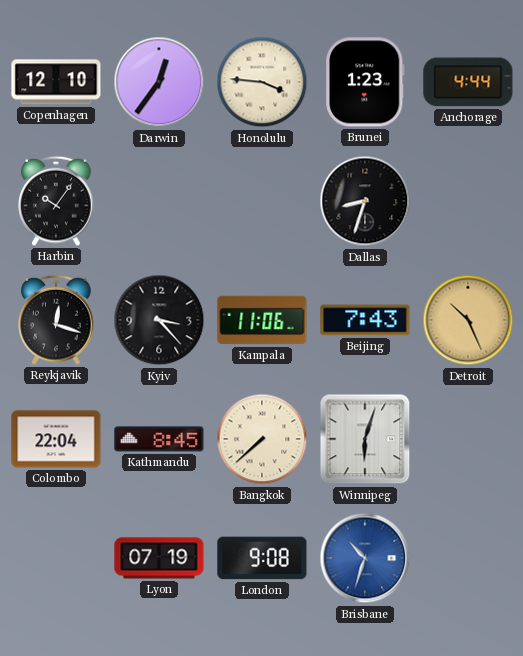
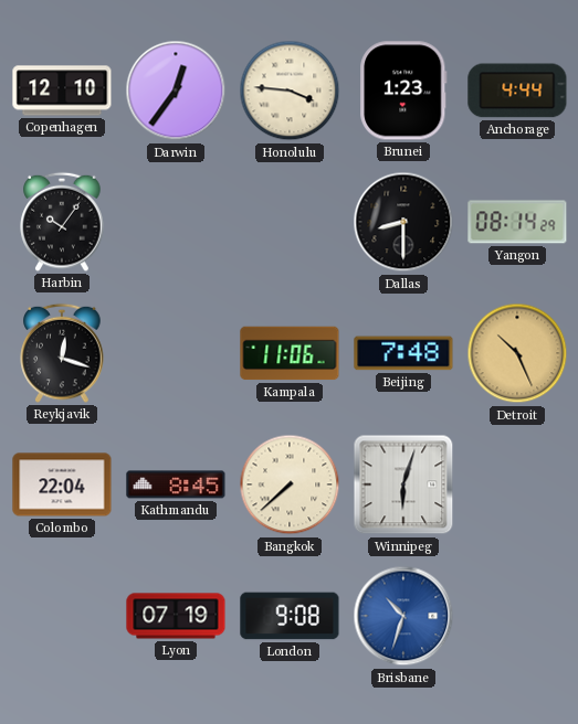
Dallas: 8:33 -> 8:30
Yangon: none -> 08:14
Kyiv: 3:23 -> none
Beijing: 7:43 -> 7:48
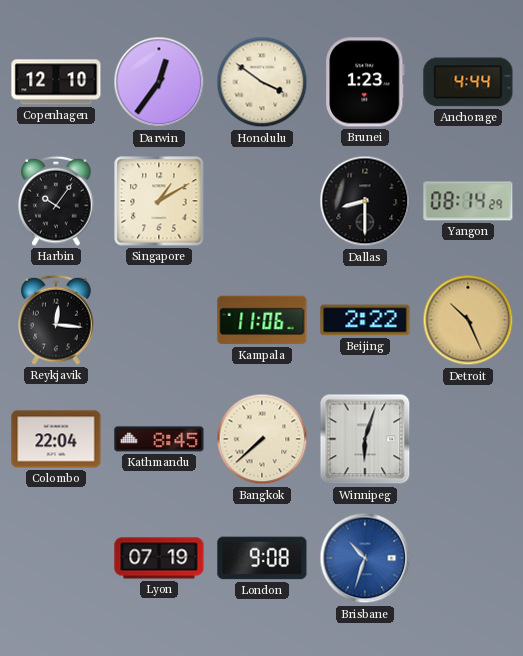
Honolulu: 3:46 -> 3:51
Singapore: none -> 1:10
Reykjavik: 12:18 -> 12:16
Beijing: 7:48 -> 2:22
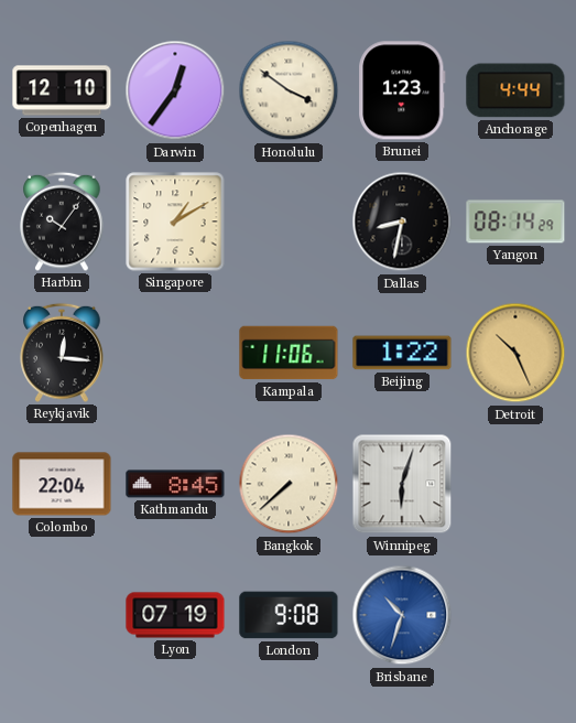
Dallas: 8:30 -> 8:32
Beijing: 2:22 -> 1:22
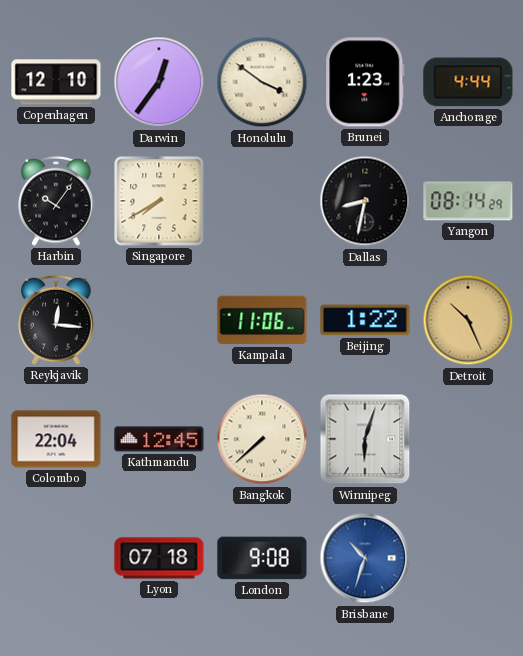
Singapore: 1:10 -> 7:40
Kathmandu: 8:45 -> 12:45
Lyon: 07:19 -> 07:18
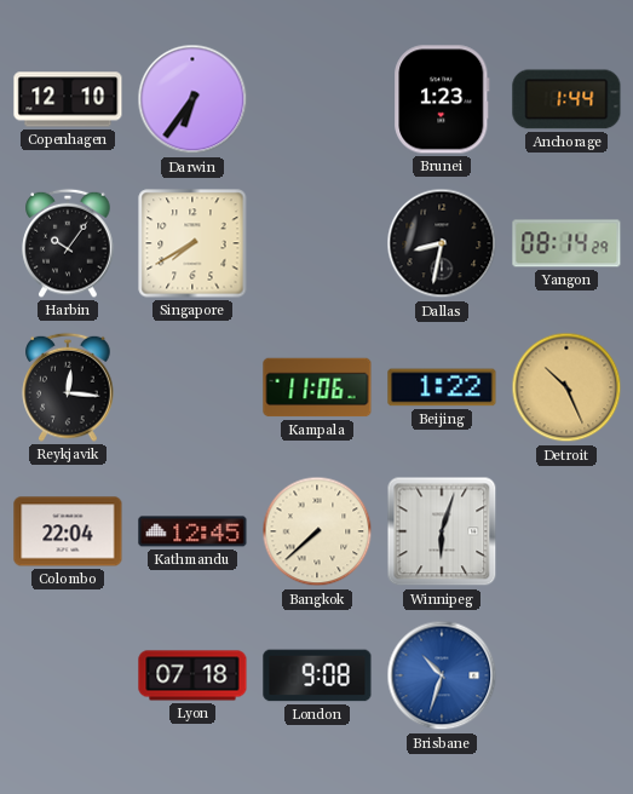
Darwin: 12:36 -> 6:36
Honolulu: 3:51 -> none
Anchorage: 4:44 -> 1:44
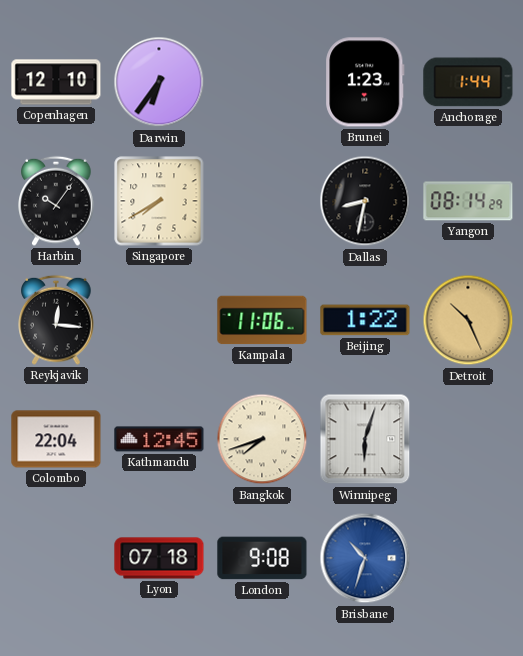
Bangkok: 7:38 -> 7:42
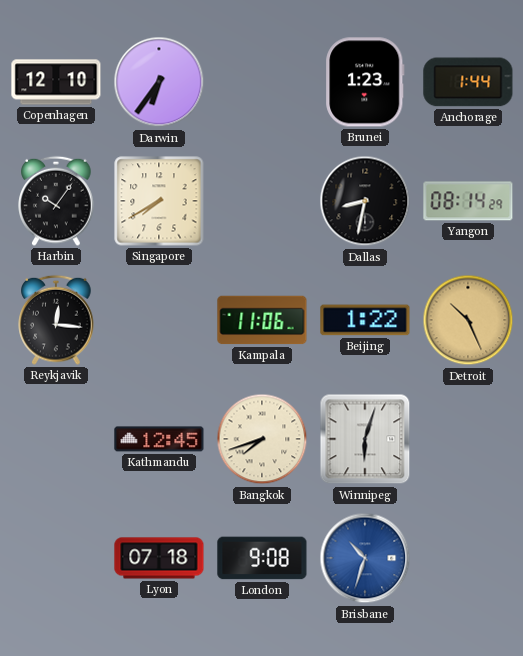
Colombo: 22:04 -> none
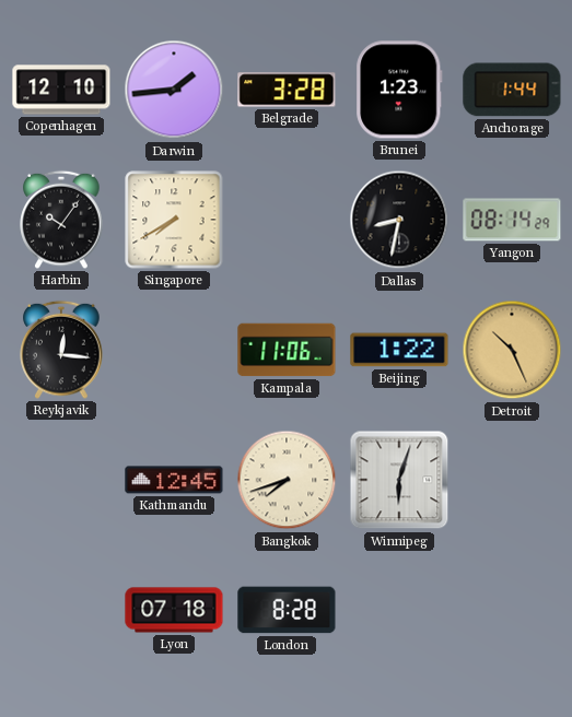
Darwin: 6:36 -> 1:44
Belgrade: none -> 3:28
London: 9:08 -> 8:28
Brisbane: 10:33 -> none
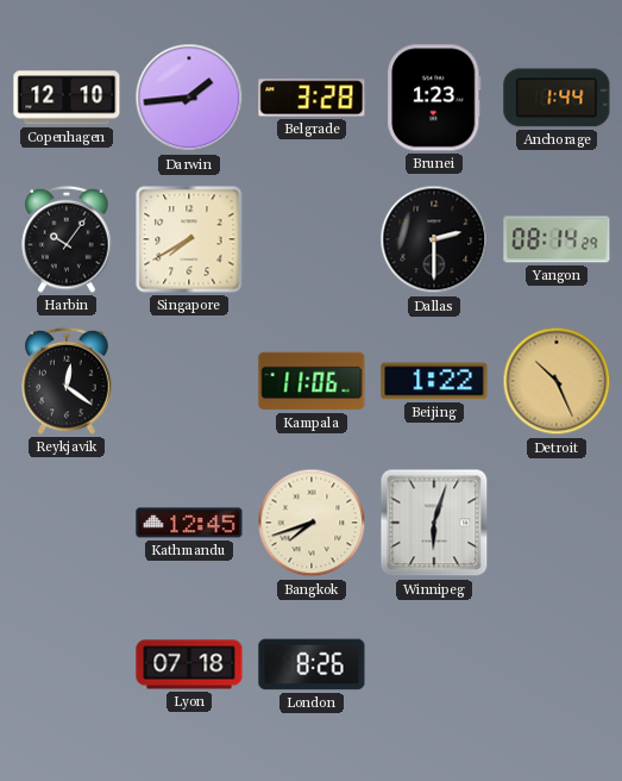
Dallas: 8:32 -> 2:30
Reykjavik: 12:16 -> 12:21
London: 8:28 -> 8:26
